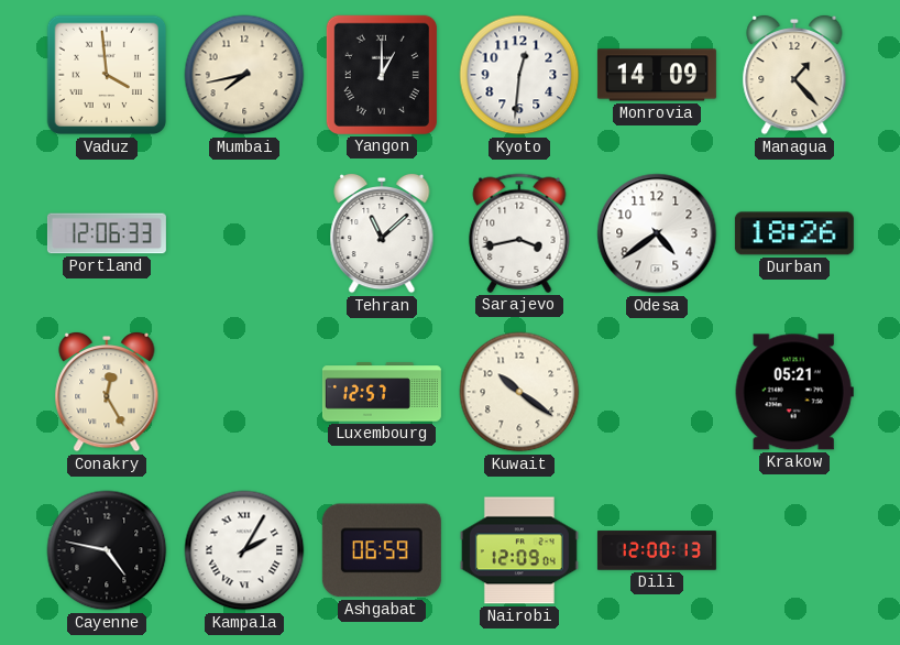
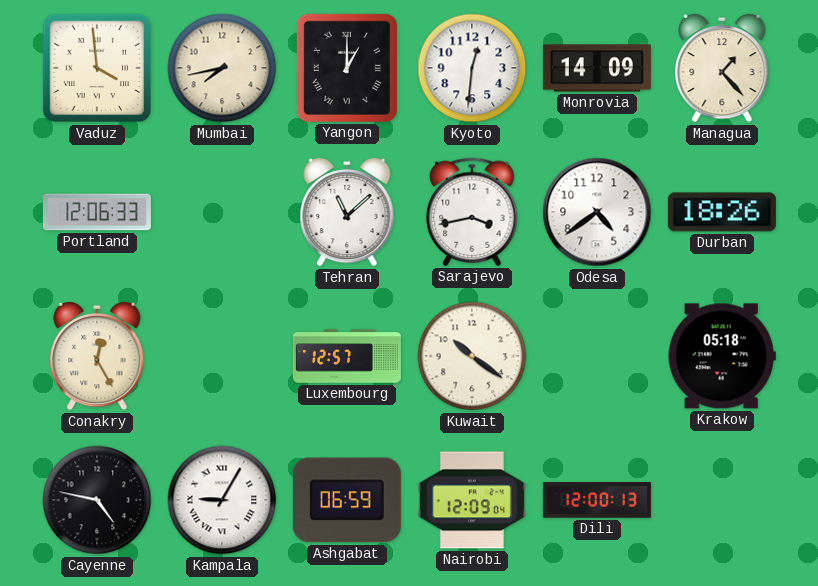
Krakow: 05:21 -> 05:18
Kampala: 2:05 -> 9:05
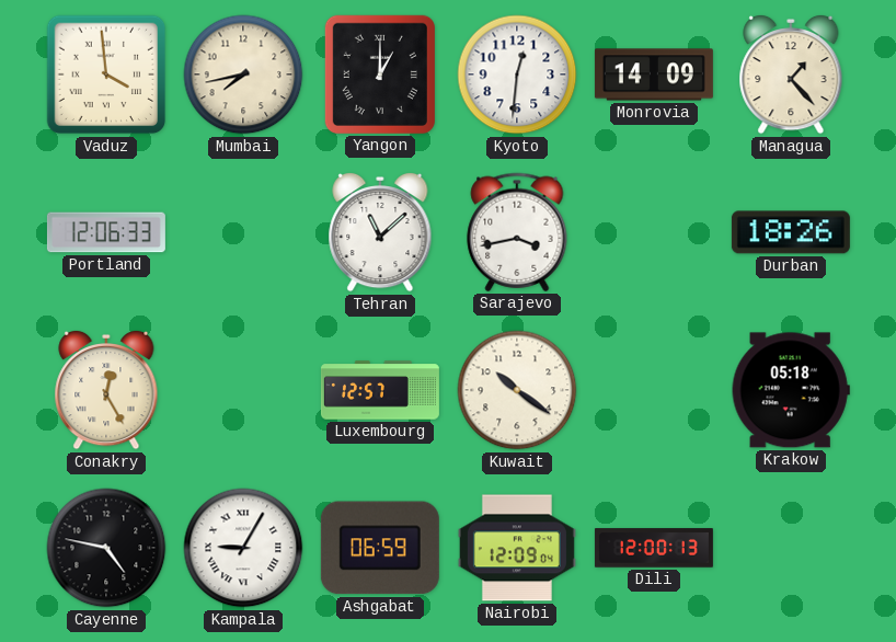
Odesa: 4:39 -> none
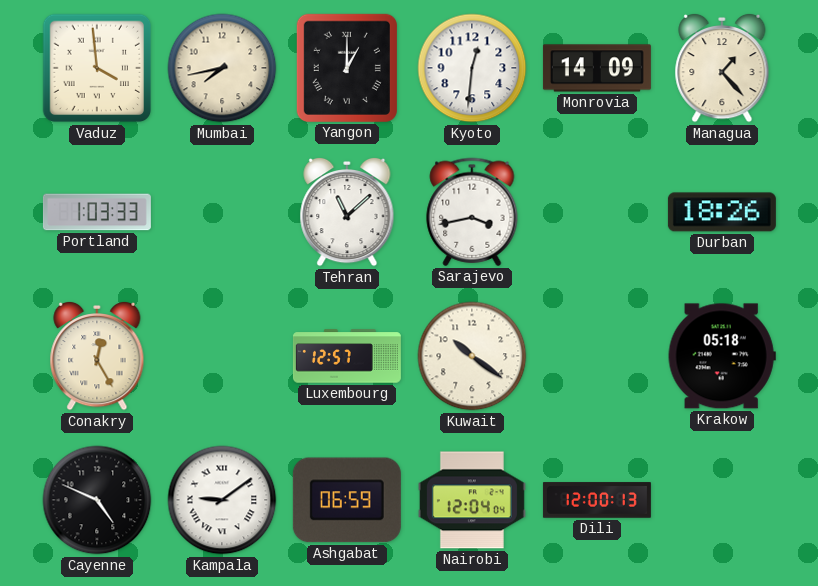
Portland: 12:06 -> 1:03
Cayenne: 4:47 -> 4:49
Kampala: 9:05 -> 9:09
Nairobi: 12:09 -> 12:04
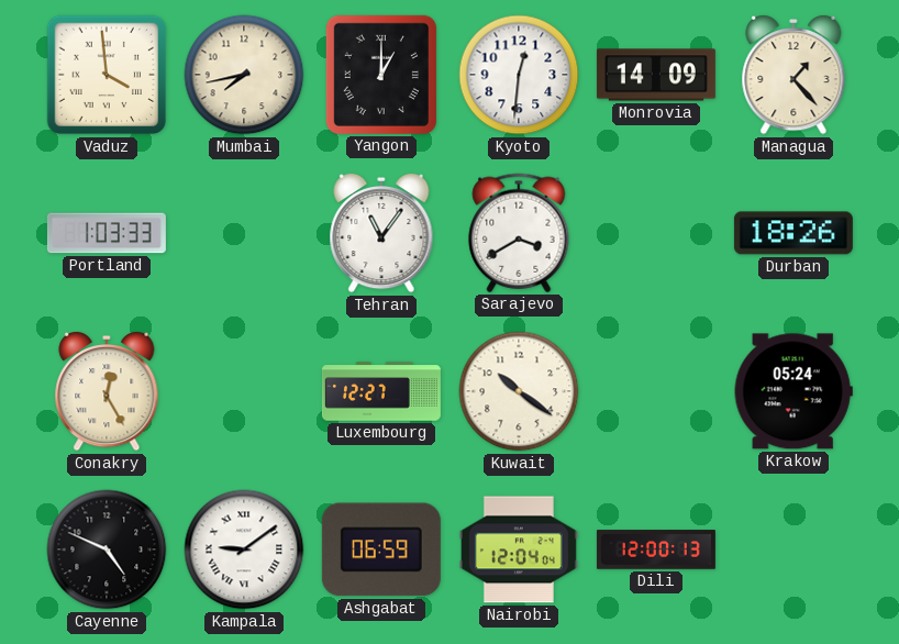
Tehran: 11:08 -> 11:06
Sarajevo: 3:43 -> 3:40
Luxembourg: 12:57 -> 12:27
Krakow: 05:18 -> 05:24
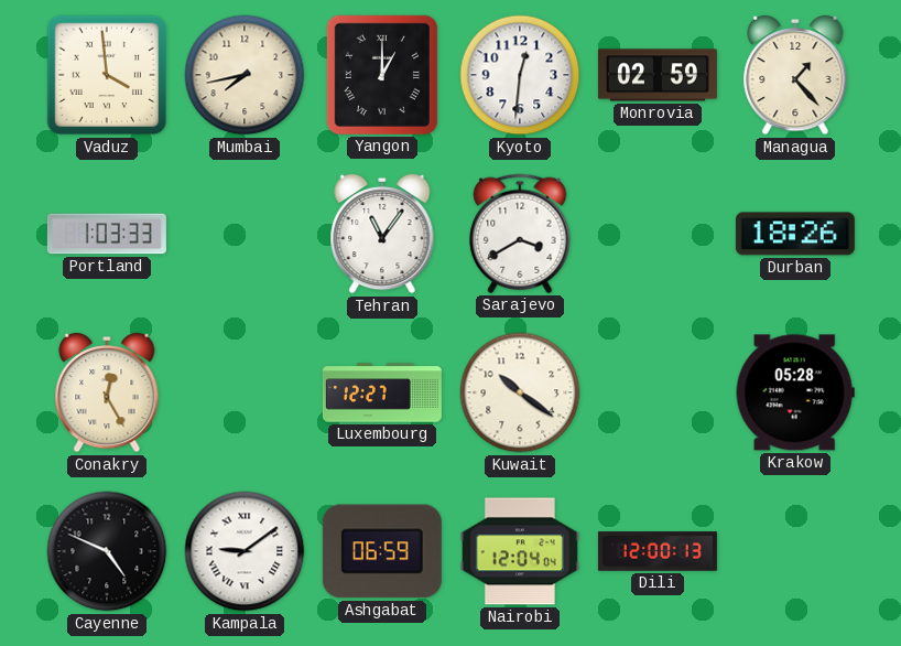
Monrovia: 14:09 -> 02:59
Krakow: 05:24 -> 05:28
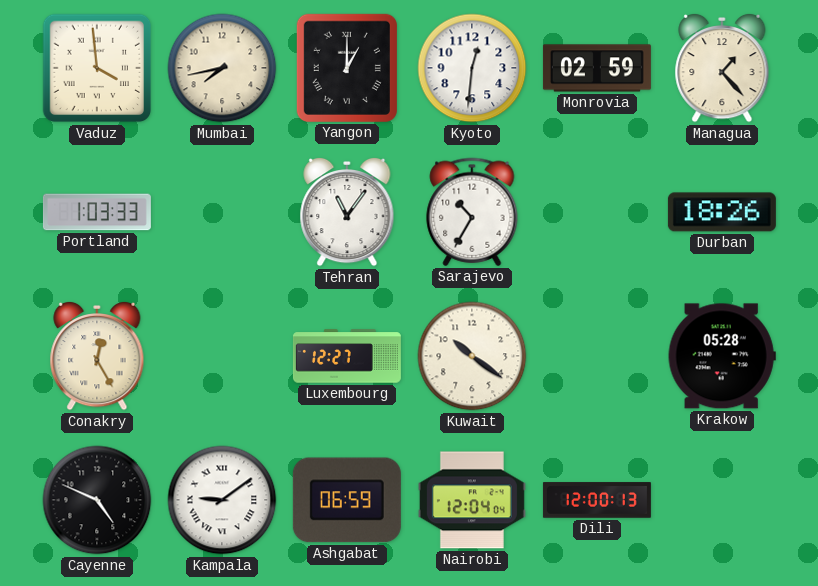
Sarajevo: 3:40 -> 10:35
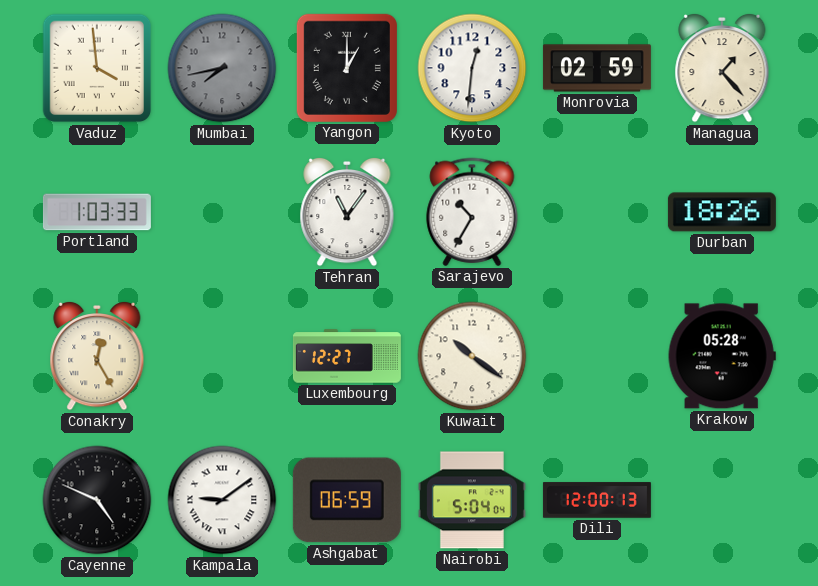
Mumbai dial: cream -> grey
Nairobi: 12:04 -> 5:04
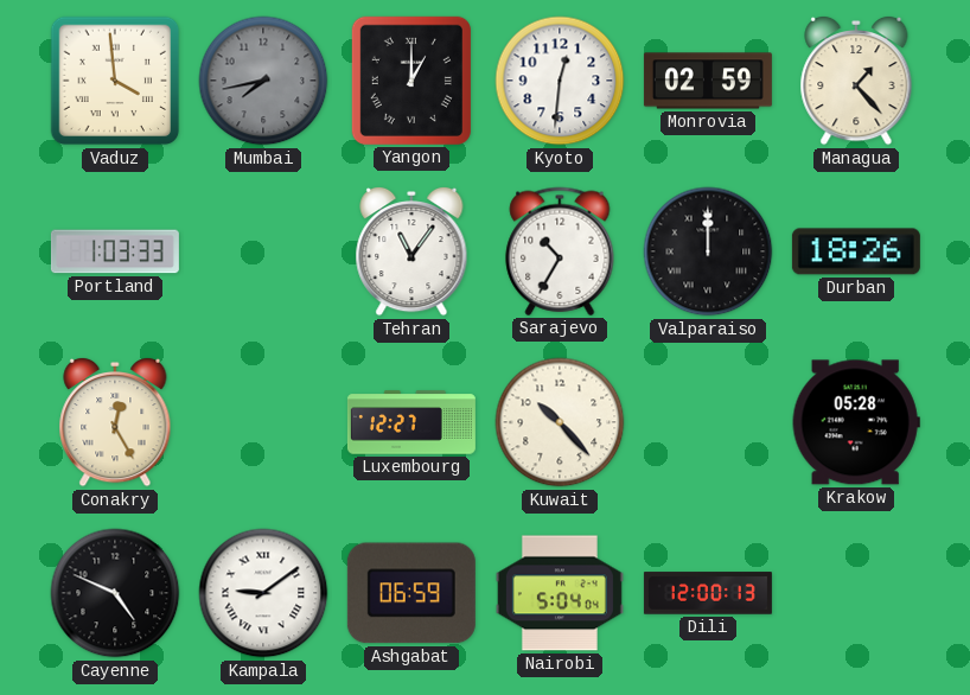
Valparaiso: none -> 12:00
Kuwait: 10:21 -> 10:23
